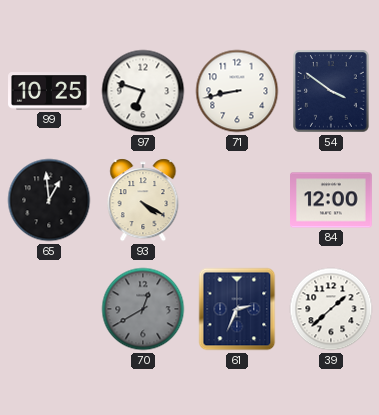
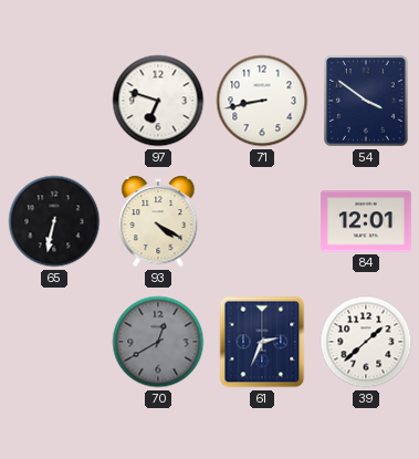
99: 10:25 -> none
65: 12:59 -> 6:32
84: 12:00 -> 12:01
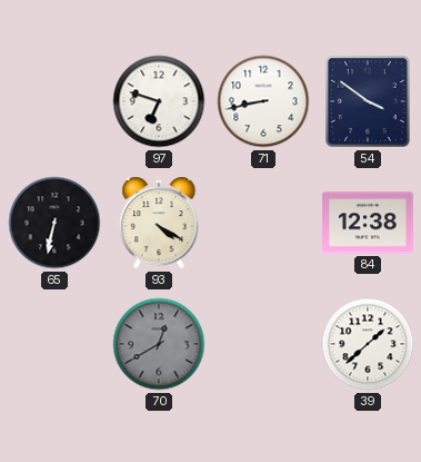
84: 12:01 -> 12:38
61: 2:34 -> none
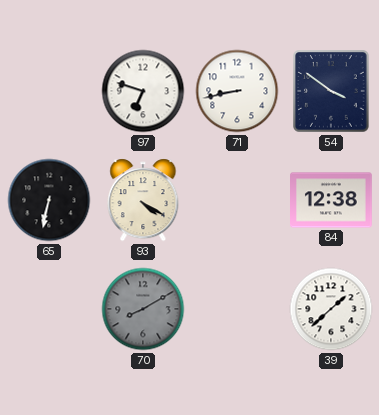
70: 12:40 -> 8:10
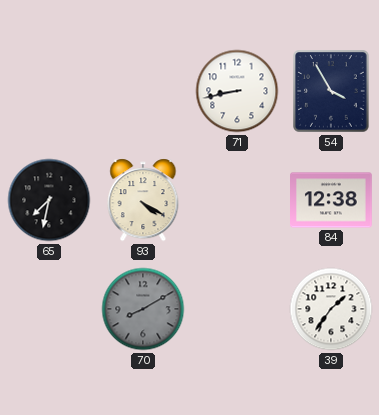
97: 6:48 -> none
54: 3:51 -> 3:55
65: 6:32 -> 7:32
39: 1:38 -> 1:36
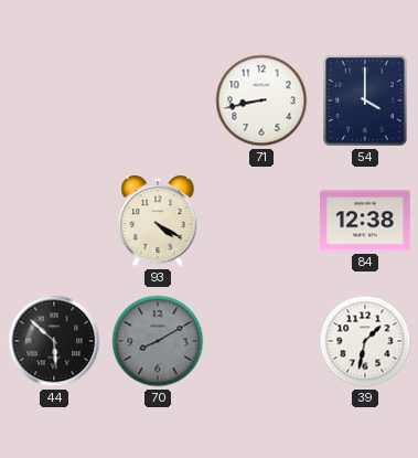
54: 3:55 -> 4:00
65: 7:32 -> none
44: none -> 5:52
39: 1:36 -> 1:32
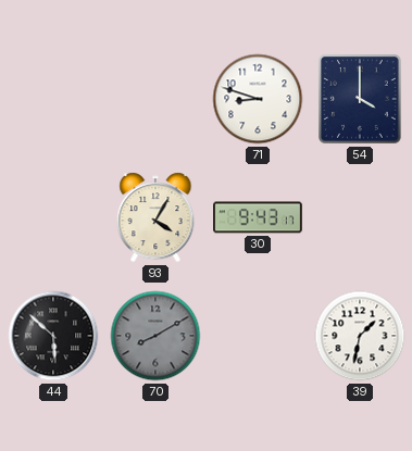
71: 8:43 -> 8:48
93: 4:20 -> 4:05
30: none -> 9:43
84: 12:38 -> none
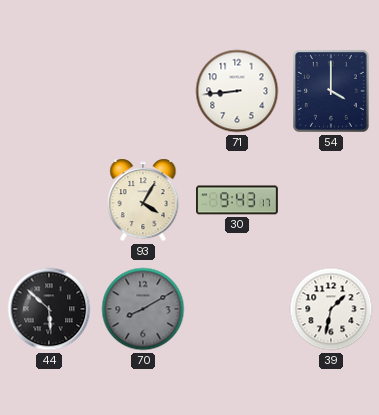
71: 8:48 -> 8:44
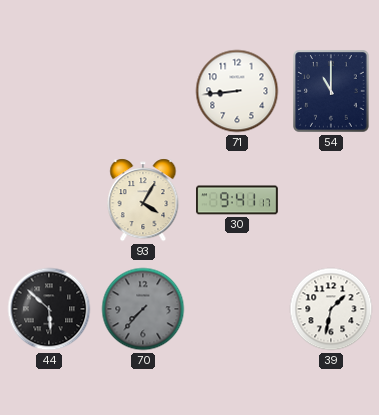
54: 4:00 -> 11:00
30: 9:43 -> 9:41
70: 8:10 -> 7:37
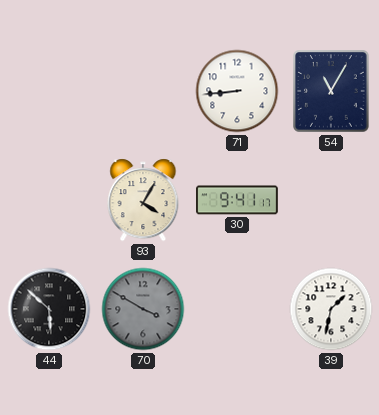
54: 11:00 -> 11:05
70: 7:37 -> 3:50
